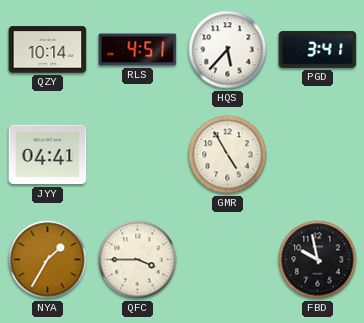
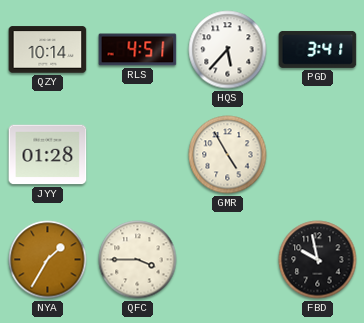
JYY: 04:41 -> 01:28
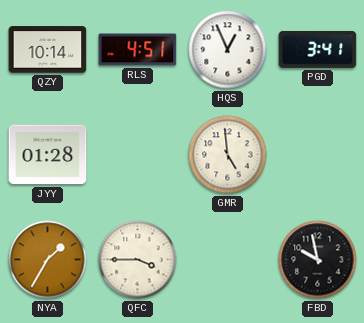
HQS: 5:37 -> 12:56
GMR: 4:55 -> 4:59
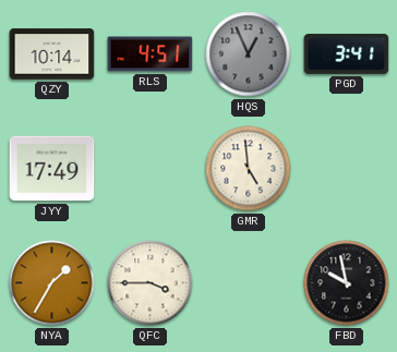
HQS dial: white -> grey
JYY: 01:28 -> 17:49
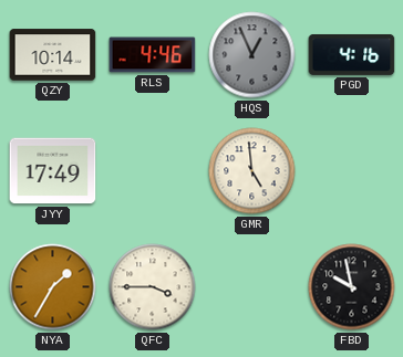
RLS: 4:51 -> 4:46
PGD: 3:41 -> 4:16
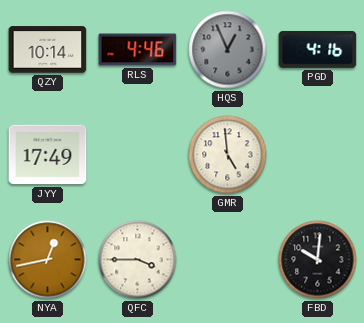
NYA: 1:35 -> 12:43
FBD: 9:58 -> 10:01
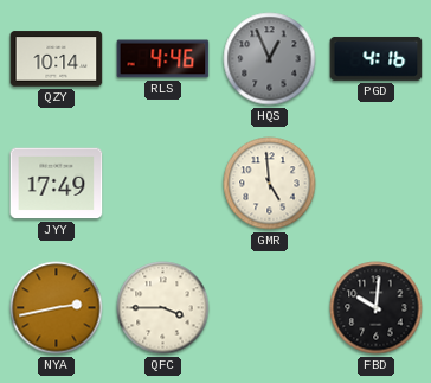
NYA: 12:43 -> 2:43
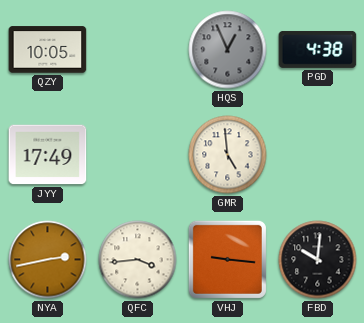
QZY: 10:14 -> 10:05
RLS: 4:46 -> none
PGD: 4:16 -> 4:38
QFC: 3:45 -> 3:44
VHJ: none -> 9:16
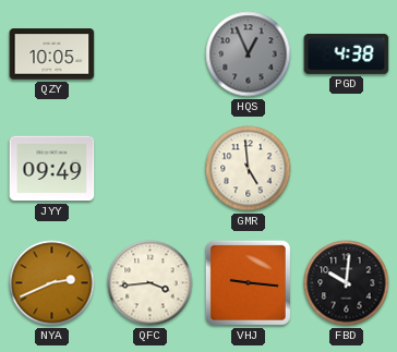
JYY: 17:49 -> 09:49
NYA: 2:43 -> 2:41
